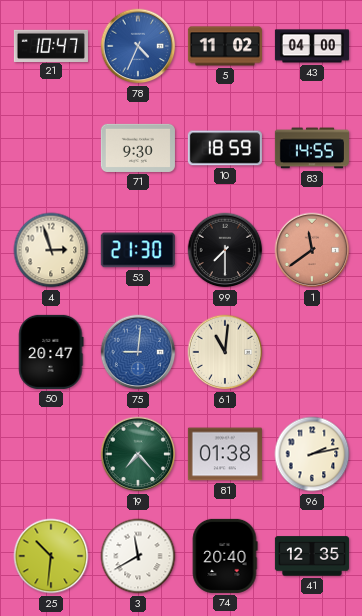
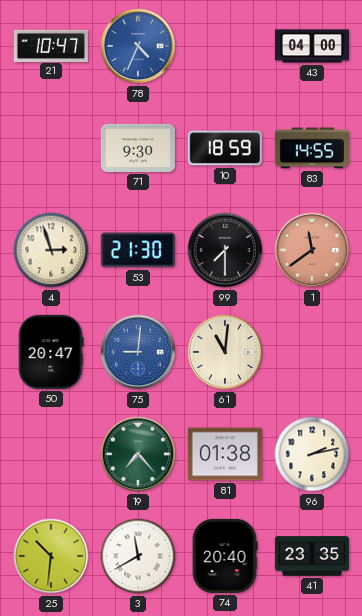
5: 11:02 -> none
41: 12:35 -> 23:35
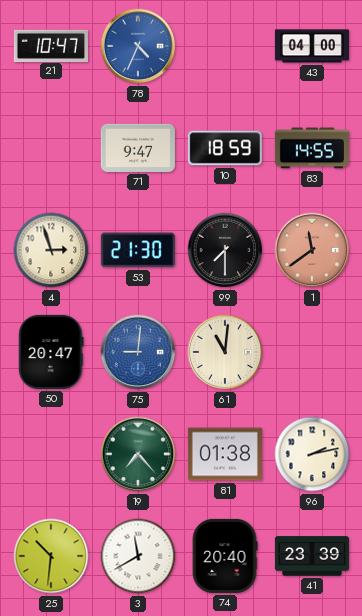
71: 9:30 -> 9:47
41: 23:35 -> 23:39
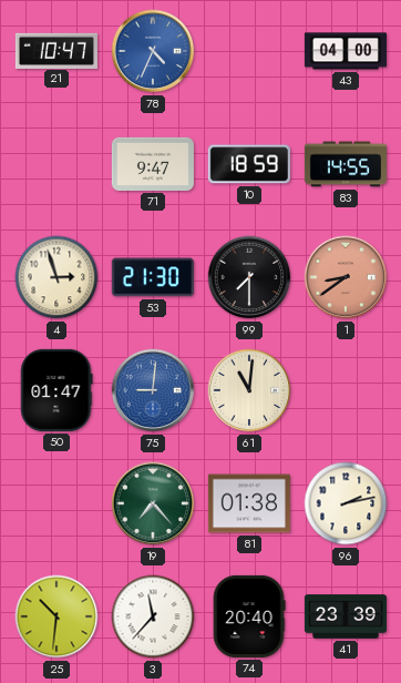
1: 11:39 -> 8:39
50: 20:47 -> 01:47
3: 11:40 -> 11:37
